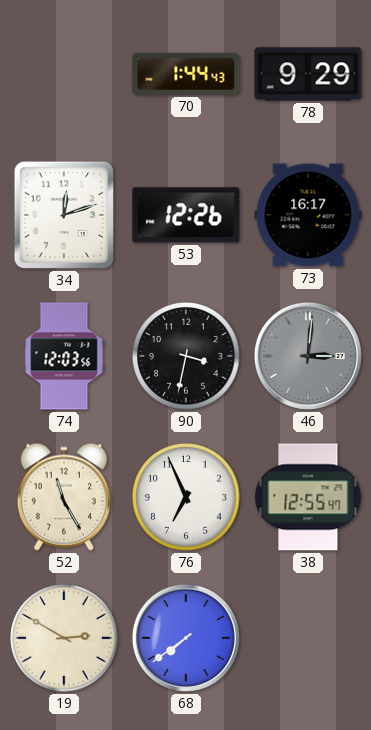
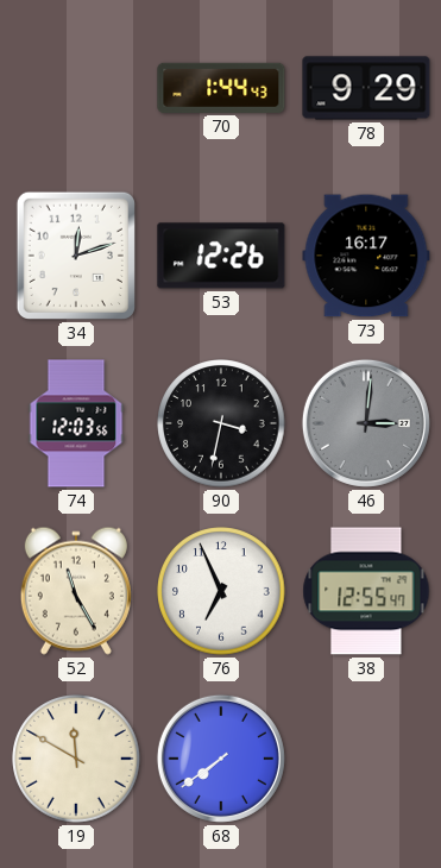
19: 2:50 -> 11:50
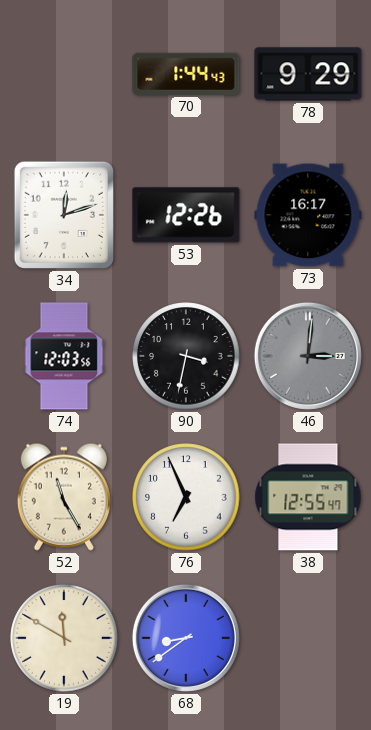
68: 7:39 -> 8:39
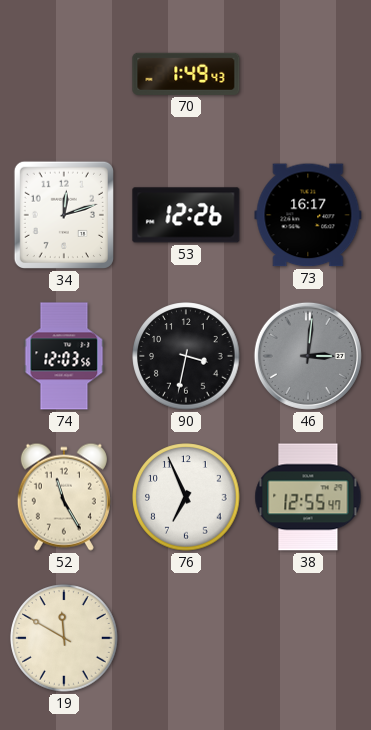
70: 1:44 -> 1:49
78: 9:29 -> none
68: 8:39 -> none
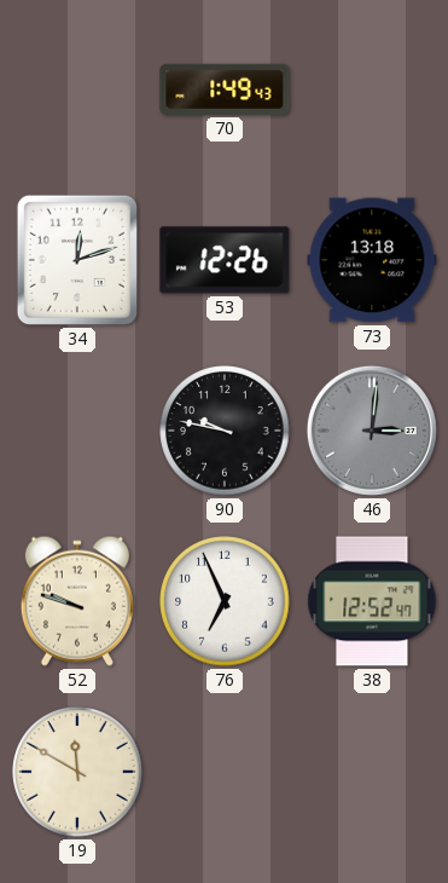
73: 16:17 -> 13:18
74: 12:03 -> none
90: 3:32 -> 9:47
52: 11:25 -> 9:48
38: 12:55 -> 12:52
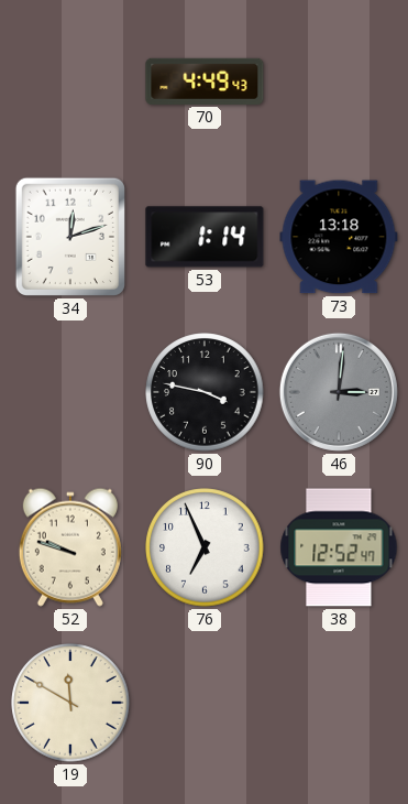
70: 1:49 -> 4:49
53: 12:26 -> 1:14
90: 9:47 -> 3:47
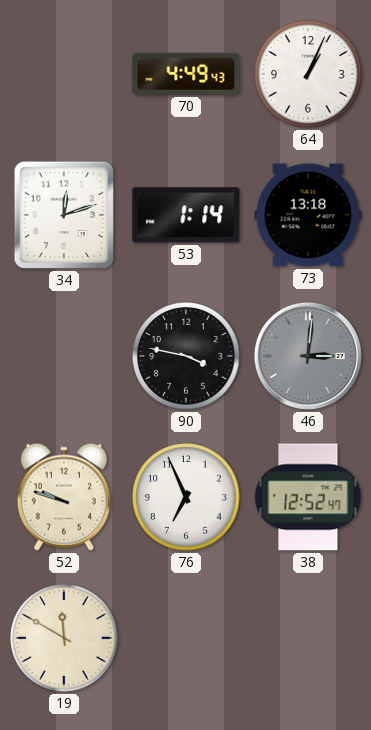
64: none -> 1:04
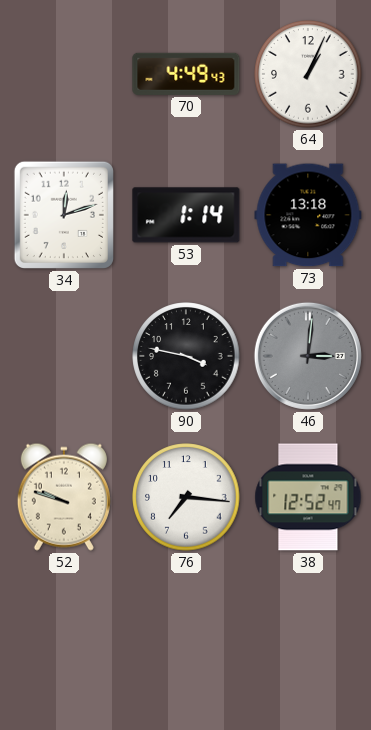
76: 6:56 -> 7:16
19: 11:50 -> none
